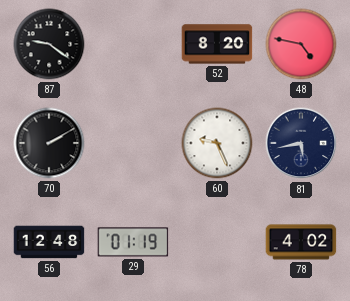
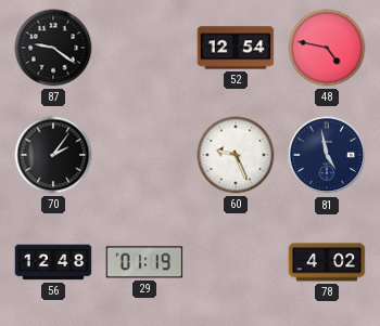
52: 8:20 -> 12:54
70: 2:10 -> 2:06
81: 5:43 -> 4:58
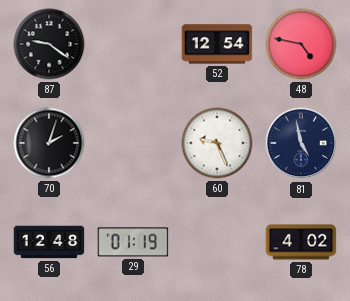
70: 2:06 -> 2:03
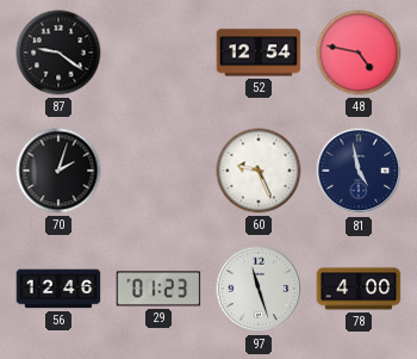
56: 12:48 -> 12:46
29: 01:19 -> 01:23
97: none -> 11:27
78: 4:02 -> 4:00
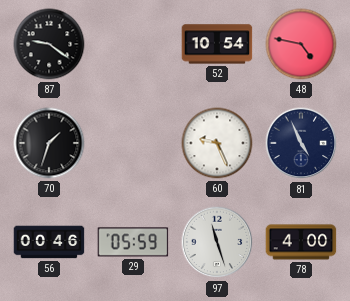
52: 12:54 -> 10:54
70: 2:03 -> 1:33
81: 4:58 -> 4:56
56: 12:46 -> 00:46
29: 01:23 -> 05:59
